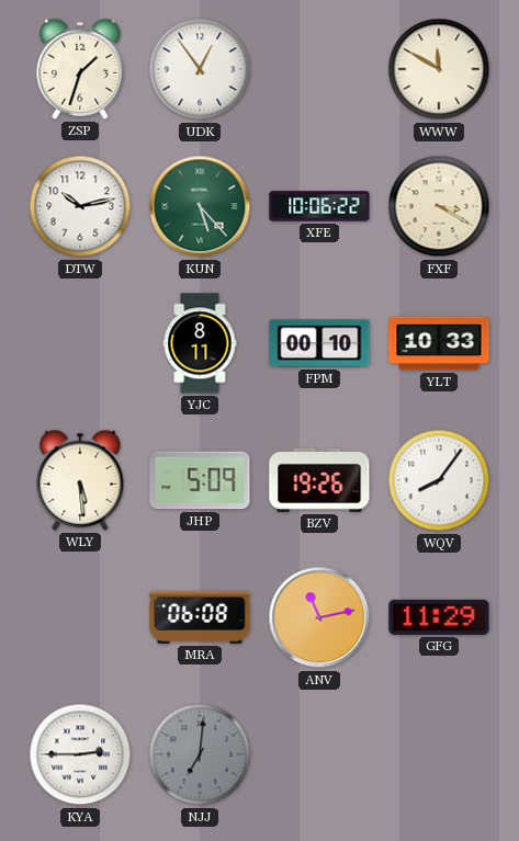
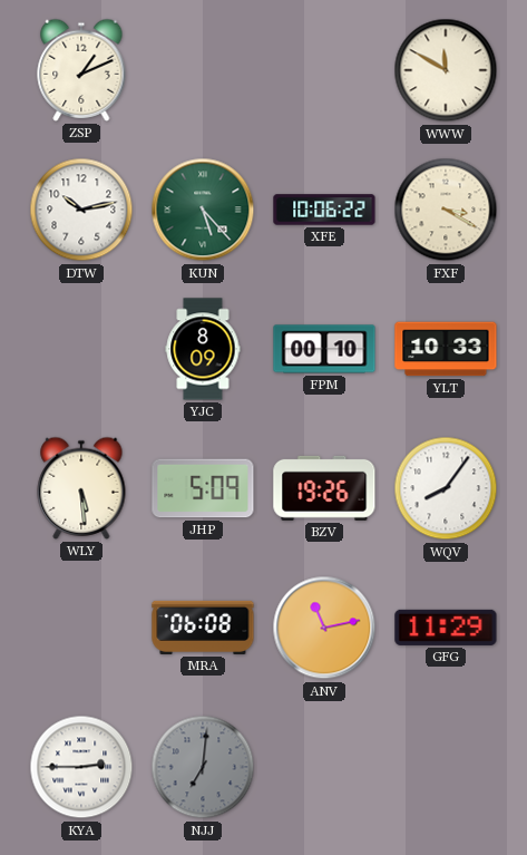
ZSP: 1:33 -> 1:11
UDK: 12:54 -> none
YJC: 8:11 -> 8:09
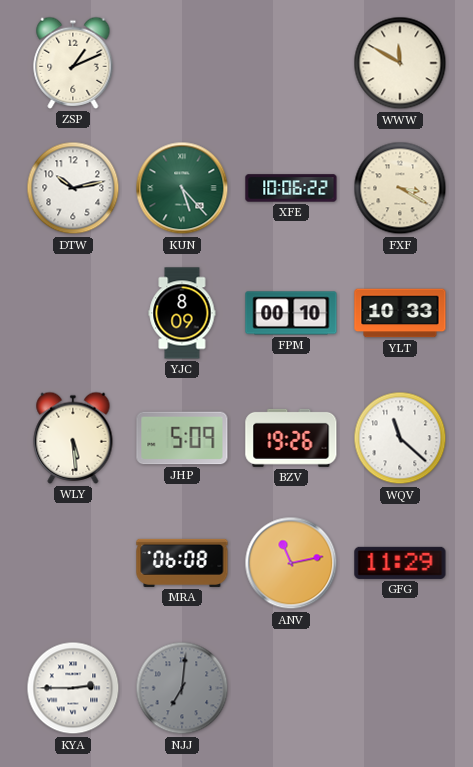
WQV: 8:06 -> 11:22
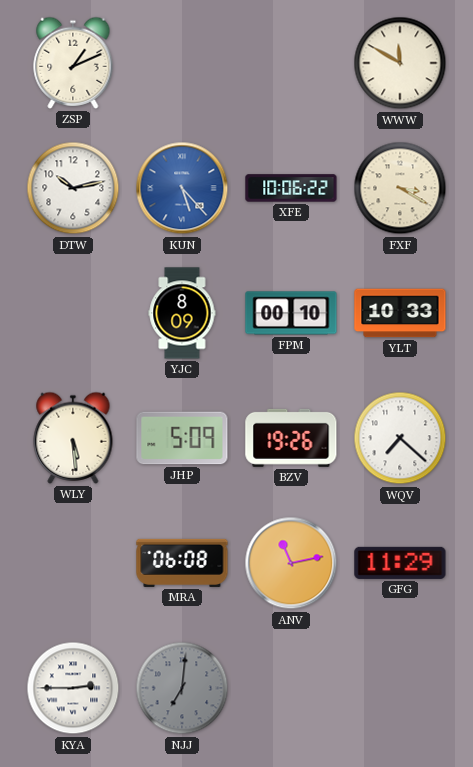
KUN dial: green -> blue
WQV: 11:22 -> 7:22
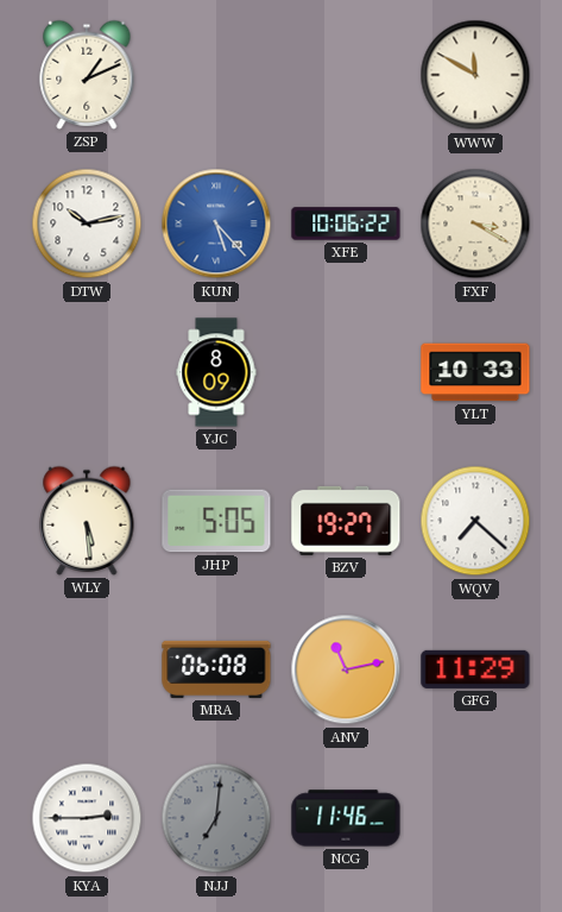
FPM: 00:10 -> none
JHP: 5:09 -> 5:05
BZV: 19:26 -> 19:27
NCG: none -> 11:46
